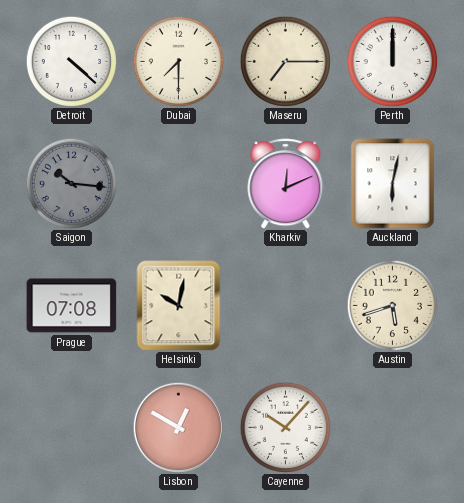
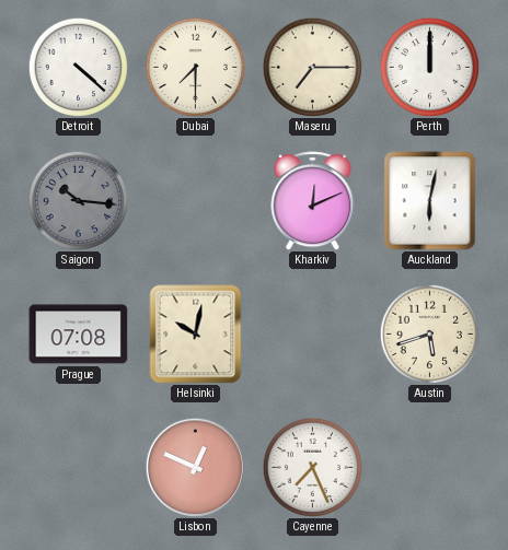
Lisbon: 12:50 -> 12:49
Cayenne: 10:07 -> 7:26
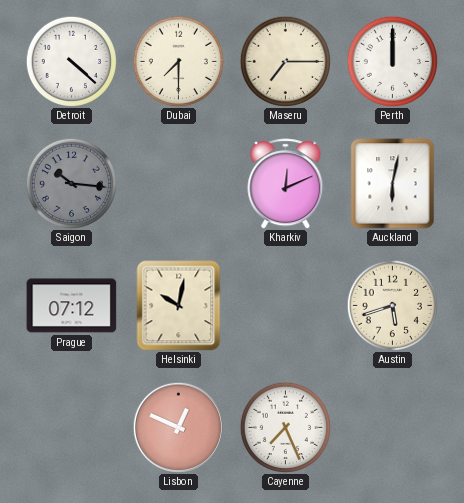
Prague: 07:08 -> 07:12
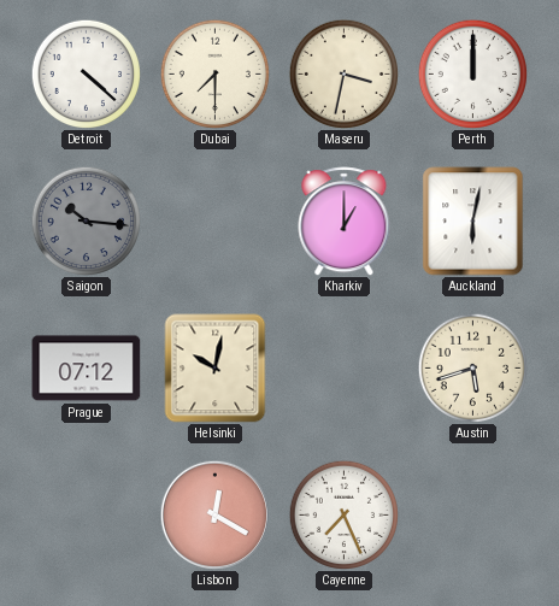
Maseru: 7:15 -> 3:32
Kharkiv: 12:11 -> 1:00
Lisbon: 12:49 -> 12:20
